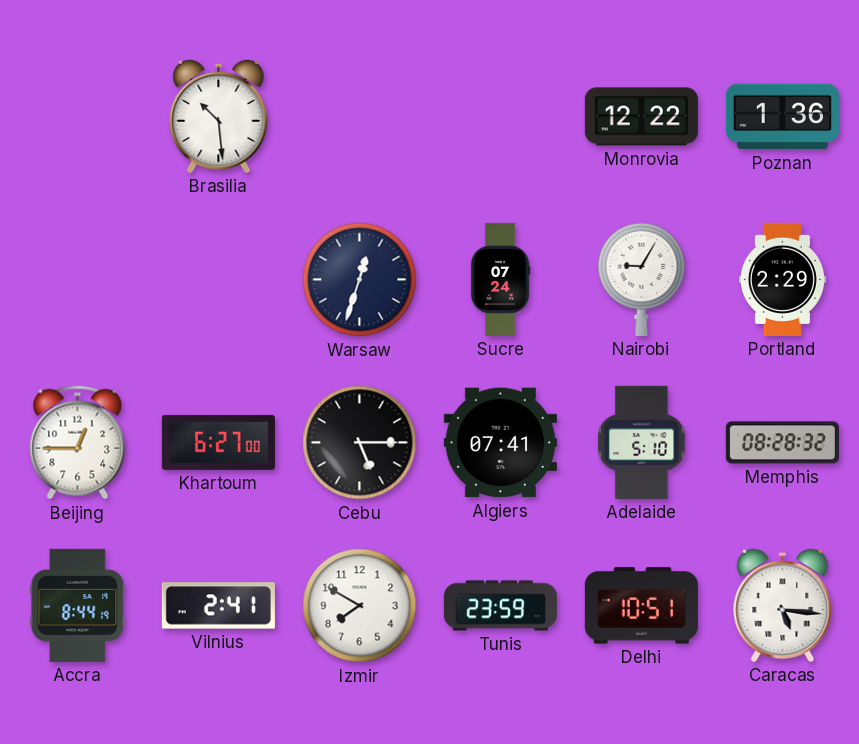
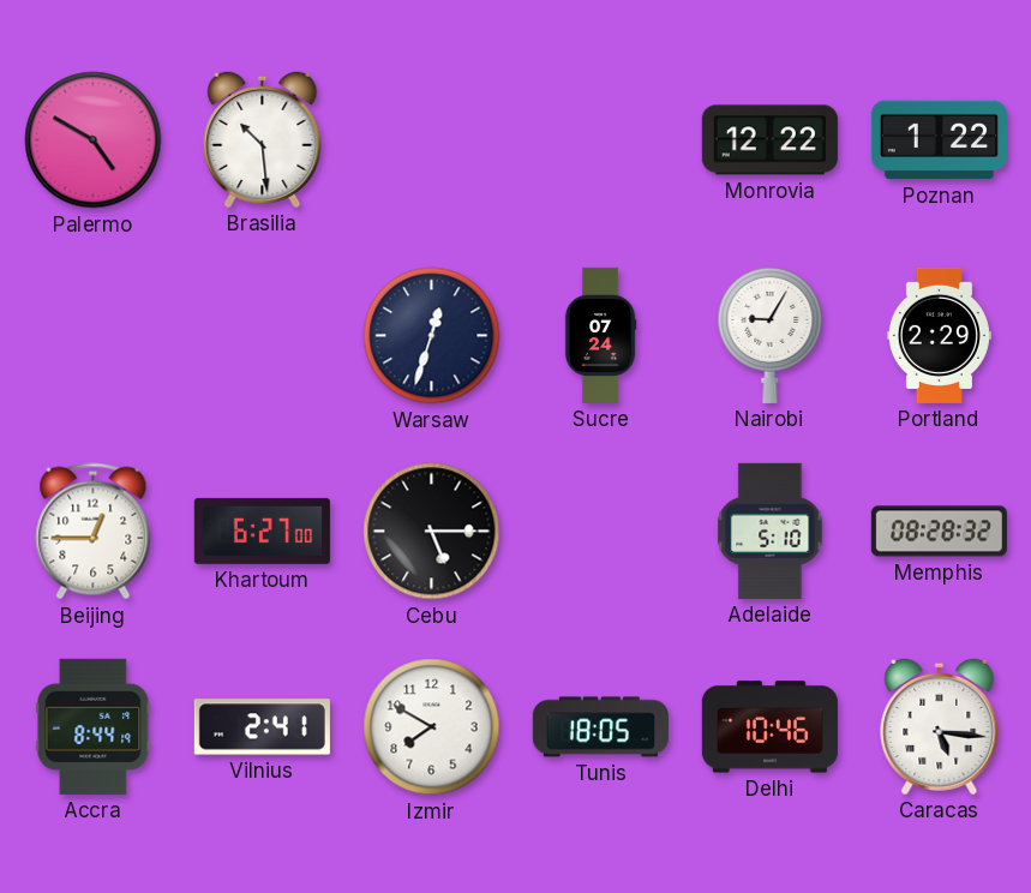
Palermo: none -> 4:50
Poznan: 1:36 -> 1:22
Algiers: 07:41 -> none
Tunis: 23:59 -> 18:05
Delhi: 10:51 -> 10:46
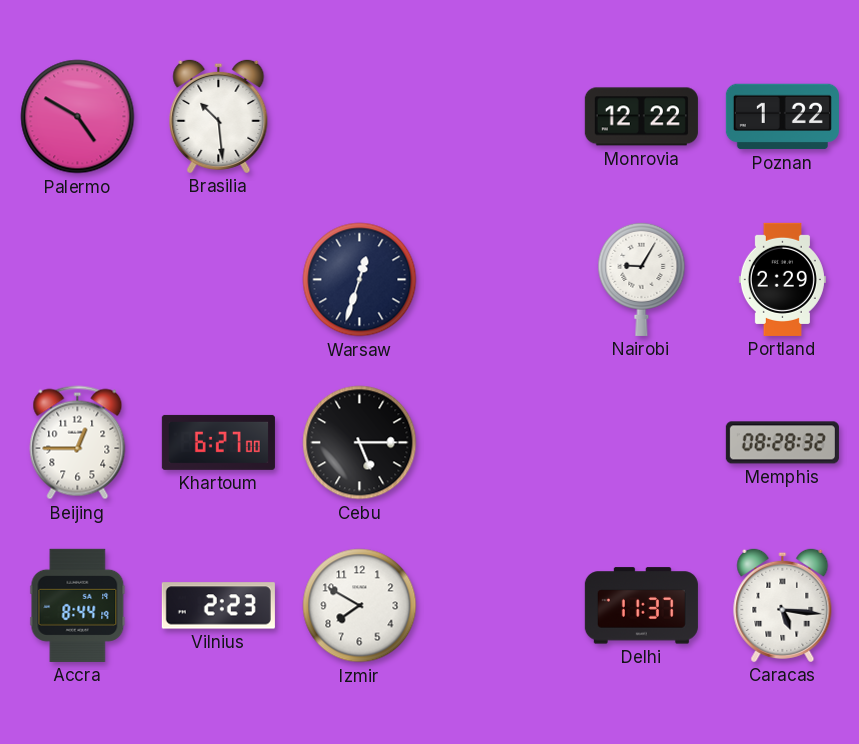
Sucre: 07:24 -> none
Adelaide: 5:10 -> none
Vilnius: 2:41 -> 2:23
Tunis: 18:05 -> none
Delhi: 10:46 -> 11:37
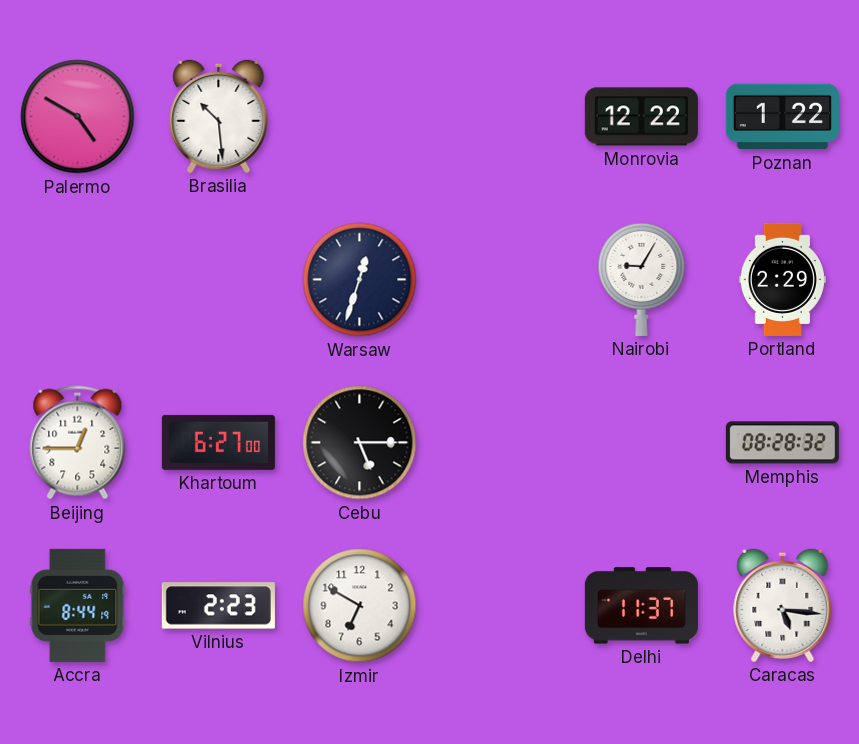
Izmir: 7:50 -> 6:50
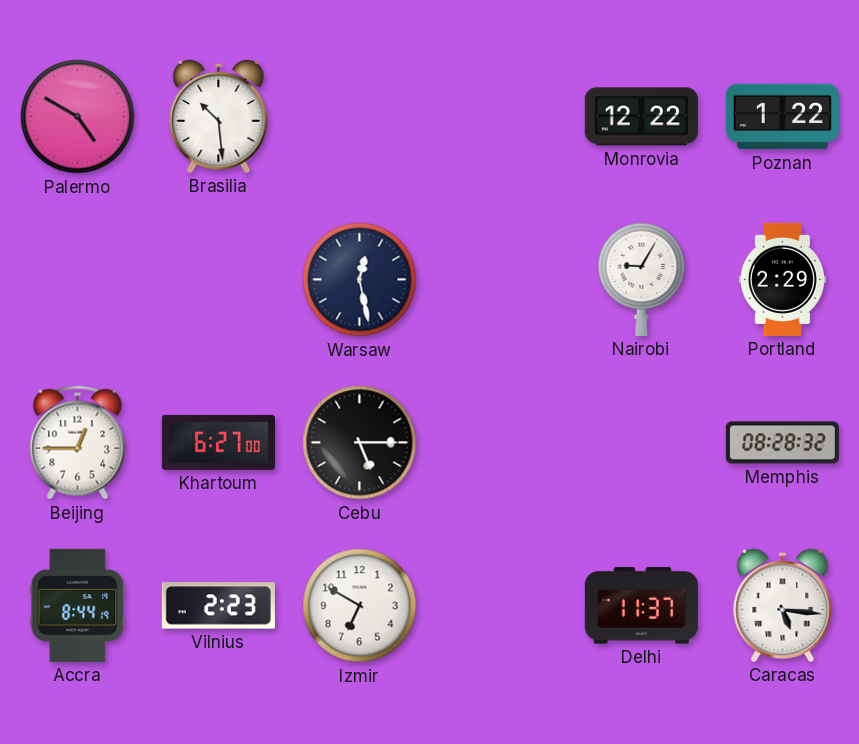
Warsaw: 12:33 -> 12:28
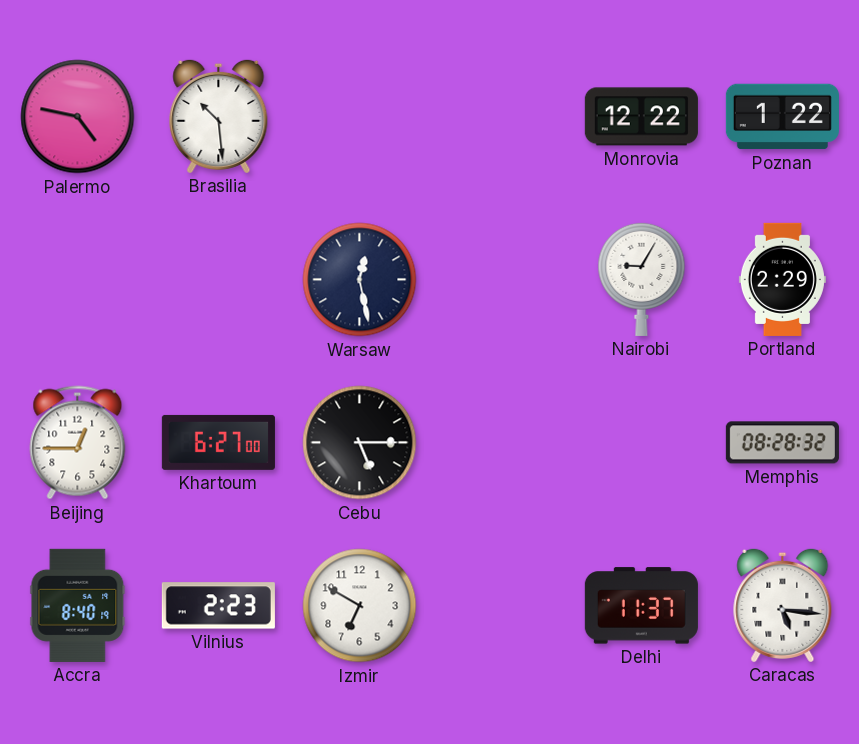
Palermo: 4:50 -> 4:47
Accra: 8:44 -> 8:40
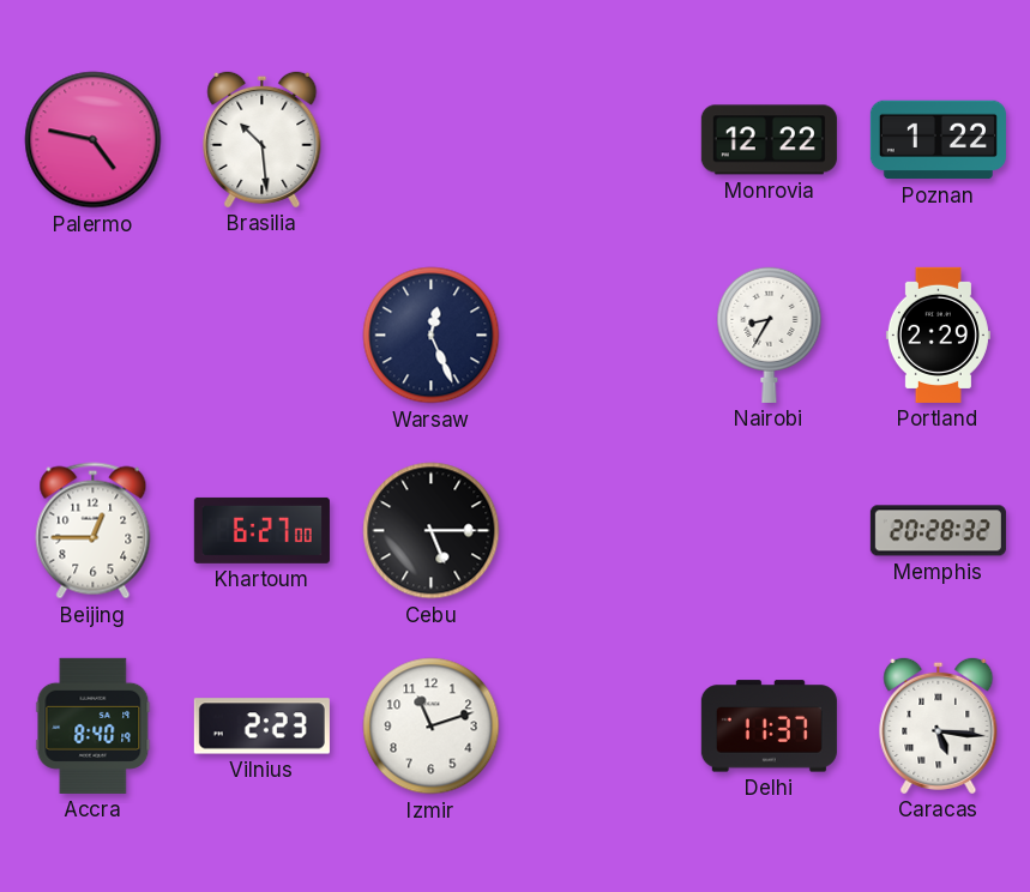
Warsaw: 12:28 -> 12:26
Nairobi: 9:05 -> 8:35
Memphis: 08:28 -> 20:28
Izmir: 6:50 -> 11:12
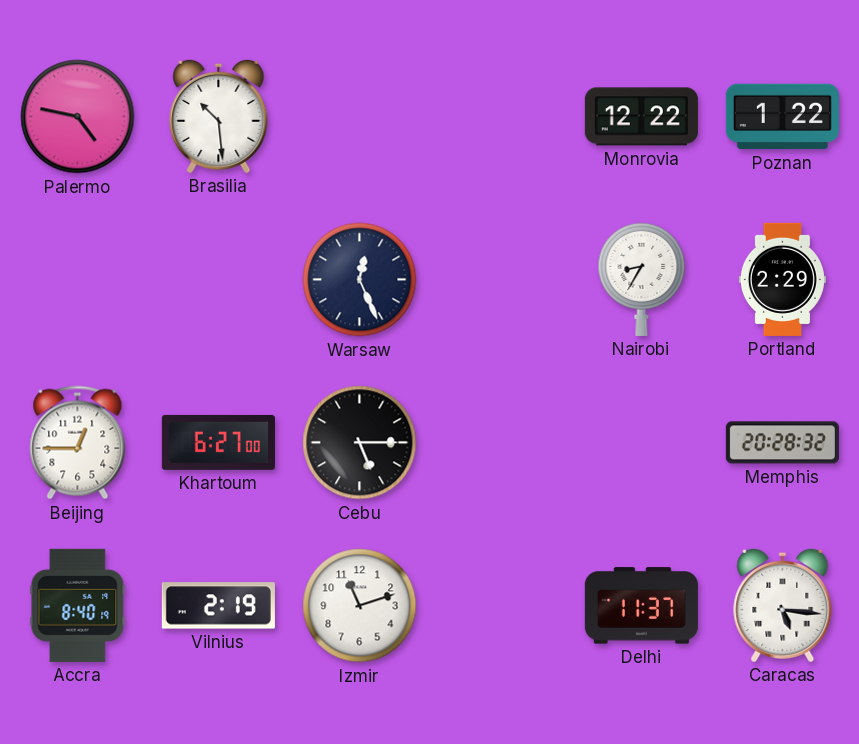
Vilnius: 2:23 -> 2:19
